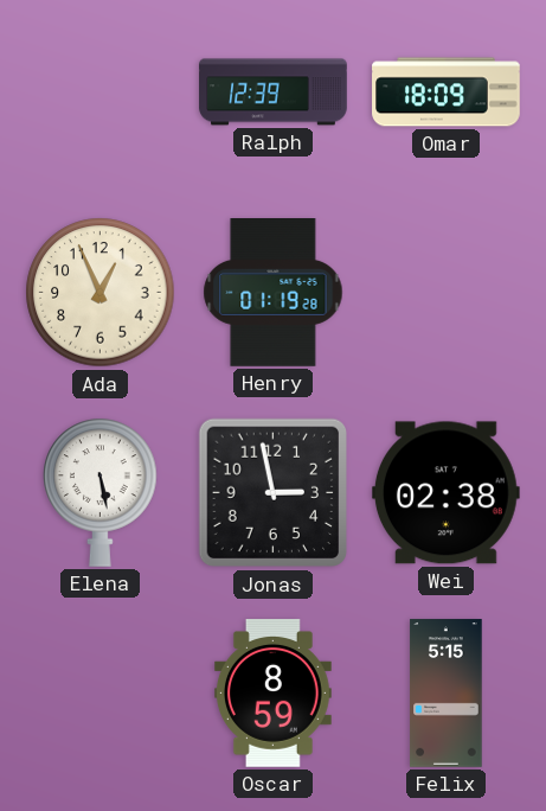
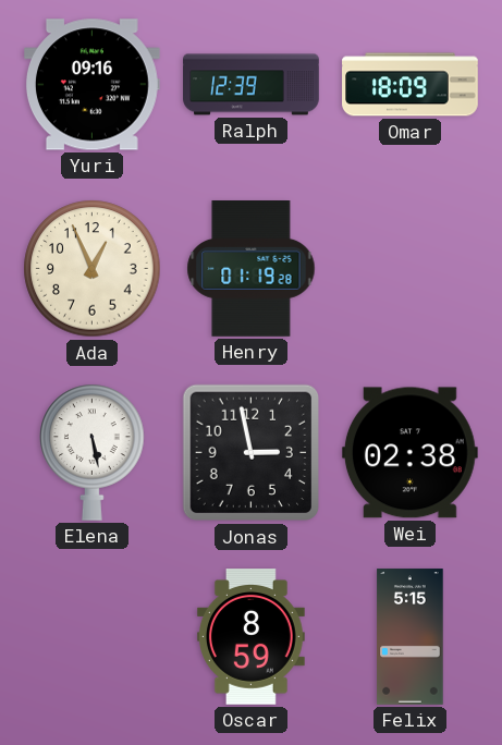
Yuri: none -> 09:16
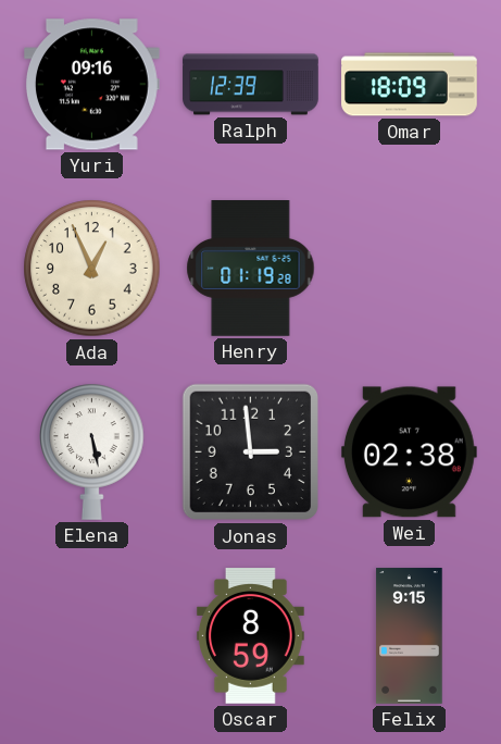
Jonas: 2:58 -> 2:59
Felix: 5:15 -> 9:15
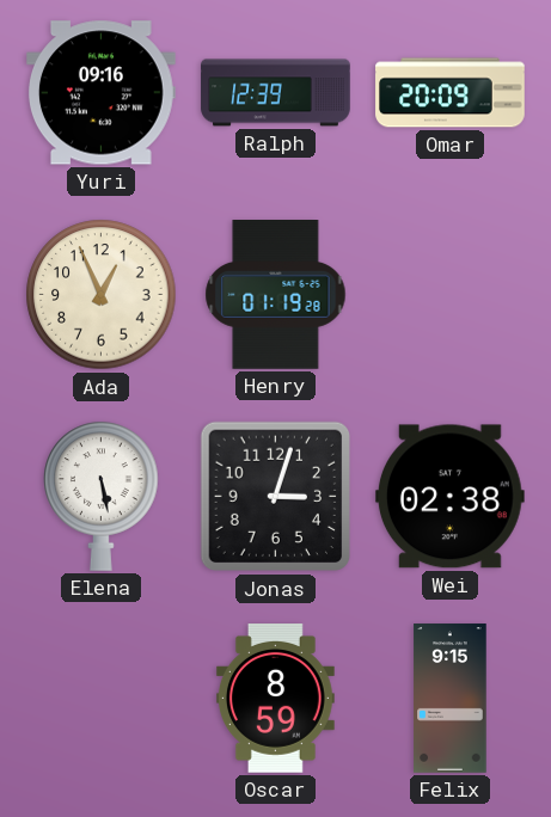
Omar: 18:09 -> 20:09
Jonas: 2:59 -> 3:03
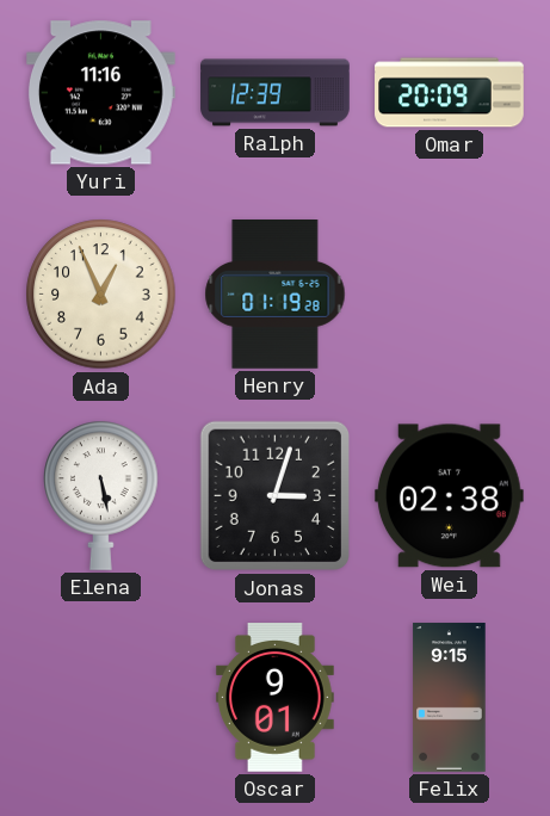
Yuri: 09:16 -> 11:16
Oscar: 8:59 -> 9:01
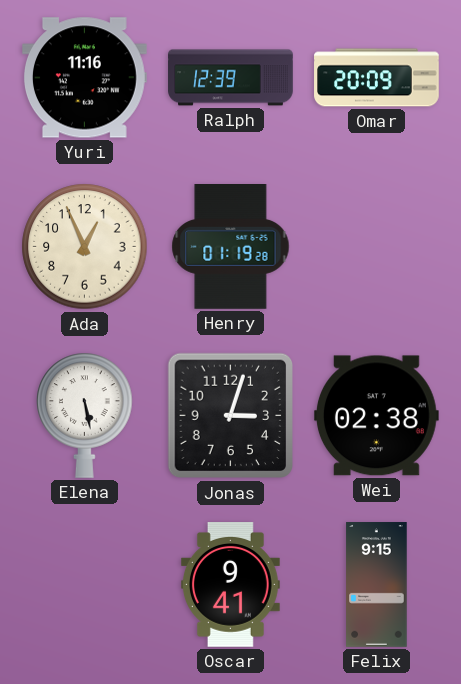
Oscar: 9:01 -> 9:41
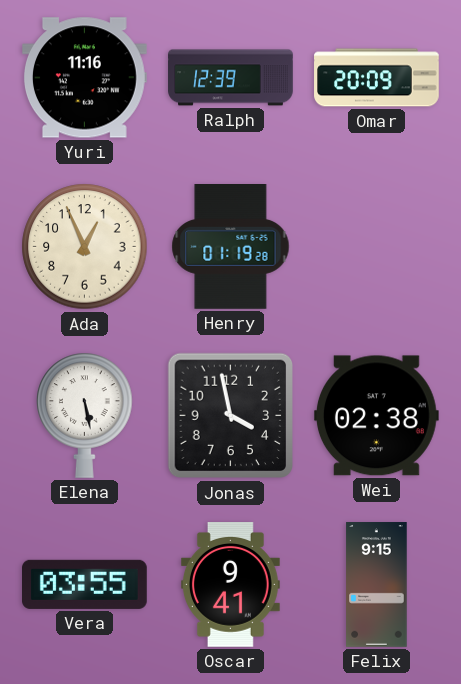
Jonas: 3:03 -> 3:58
Vera: none -> 03:55
